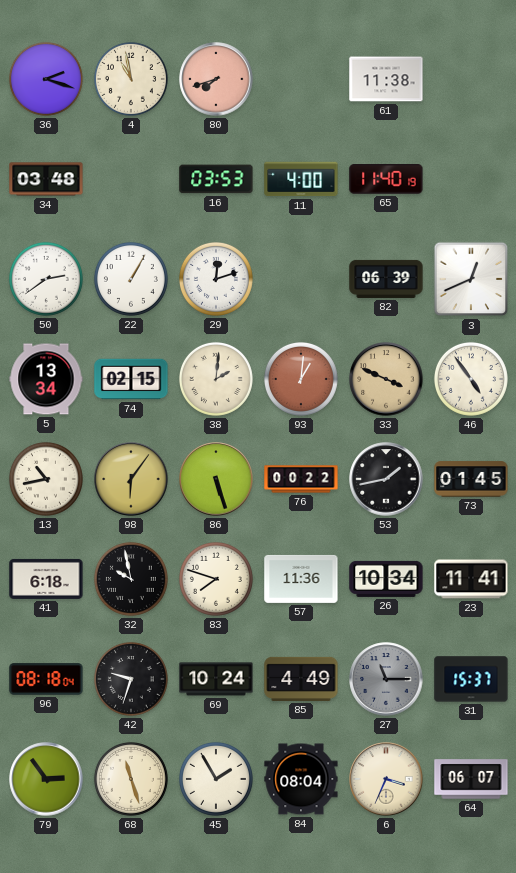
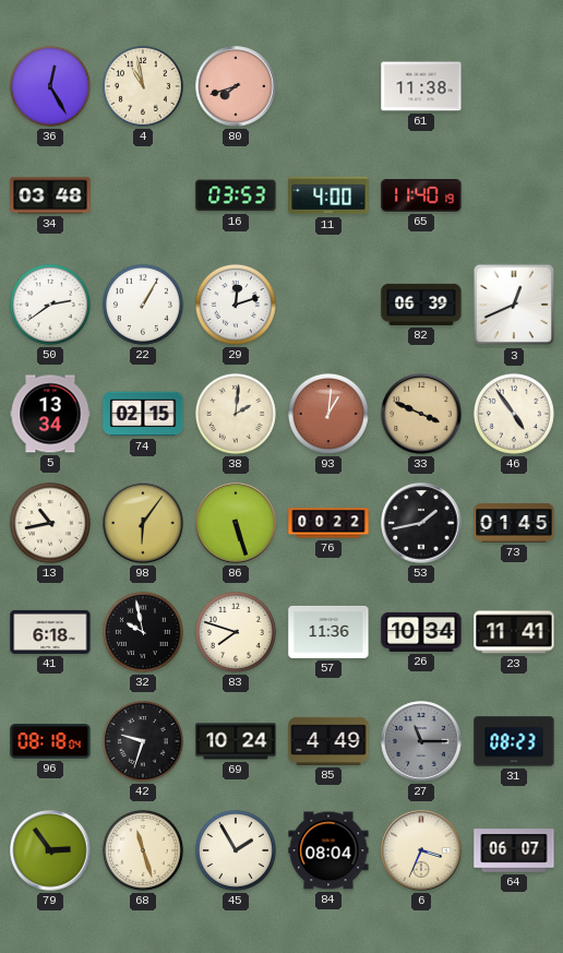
36: 2:18 -> 12:25
31: 15:37 -> 08:23
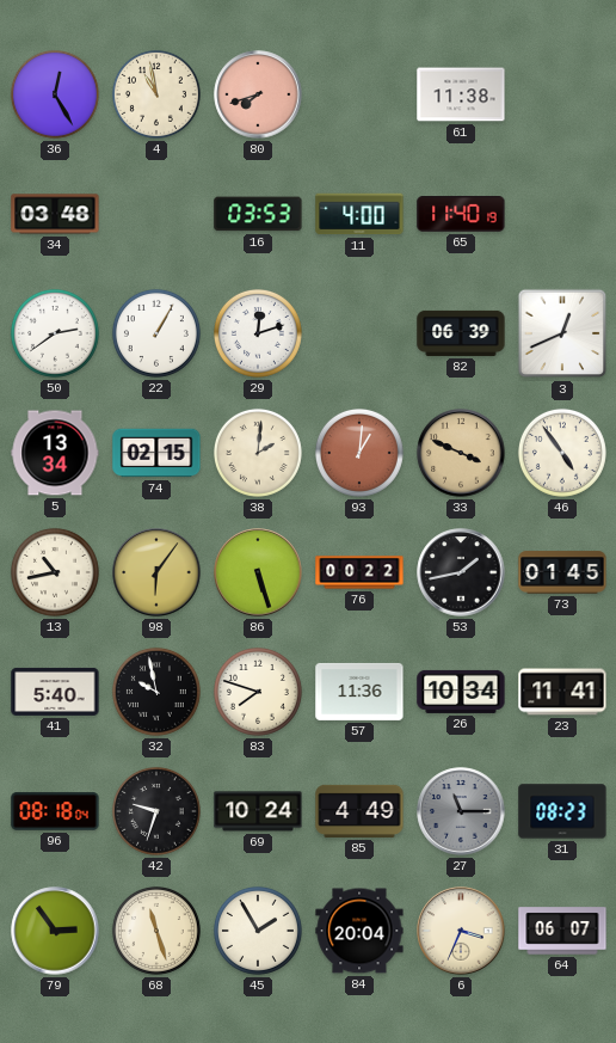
41: 6:18 -> 5:40
84: 08:04 -> 20:04
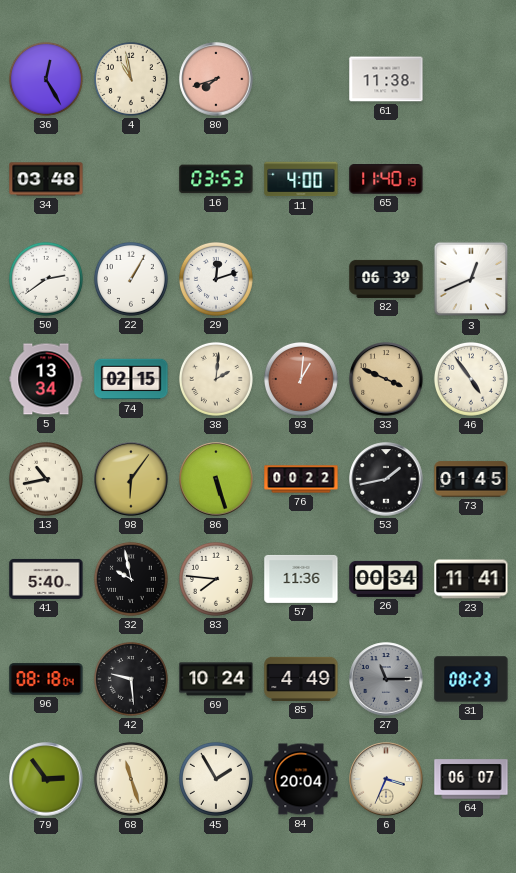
83: 7:48 -> 7:46
26: 10:34 -> 00:34
42: 9:33 -> 9:29
